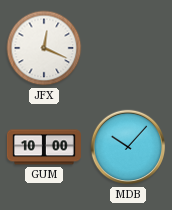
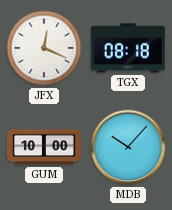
TGX: none -> 08:18
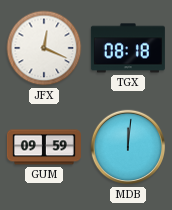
GUM: 10:00 -> 09:59
MDB: 10:07 -> 12:01
